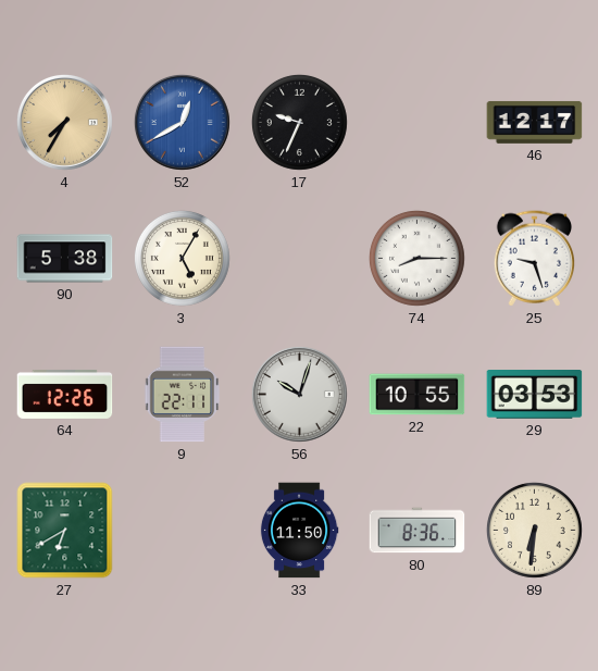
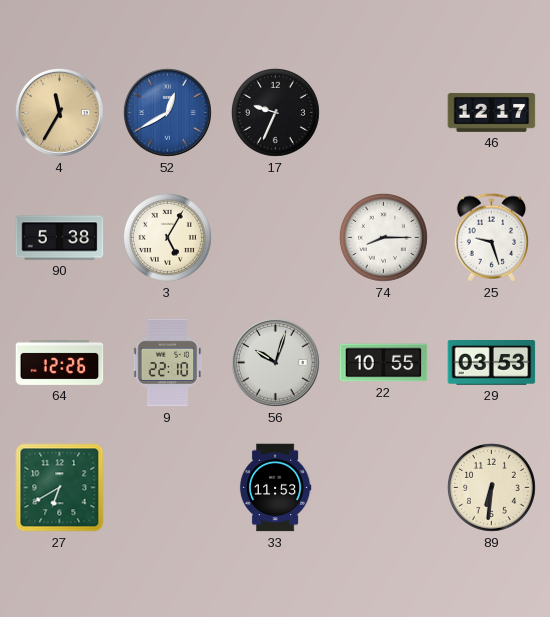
4: 7:35 -> 11:35
9: 22:11 -> 22:10
33: 11:50 -> 11:53
80: 8:36 -> none
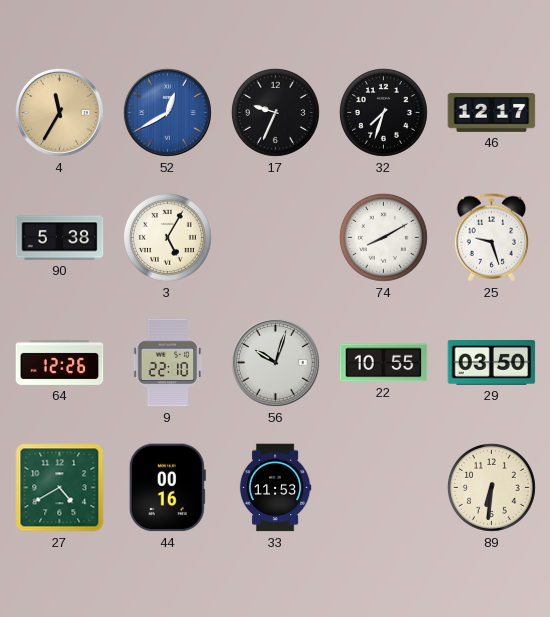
32: none -> 7:33
74: 8:15 -> 8:10
29: 03:53 -> 03:50
27: 6:40 -> 4:40
44: none -> 00:16
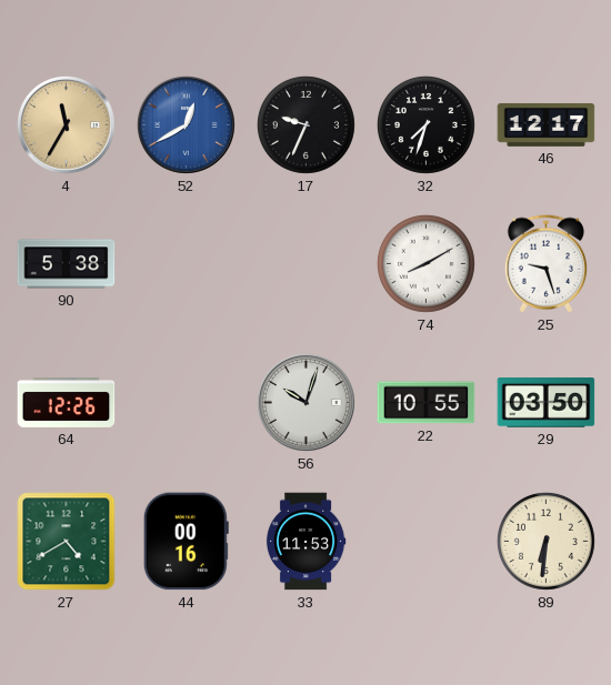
3: 5:05 -> none
9: 22:10 -> none
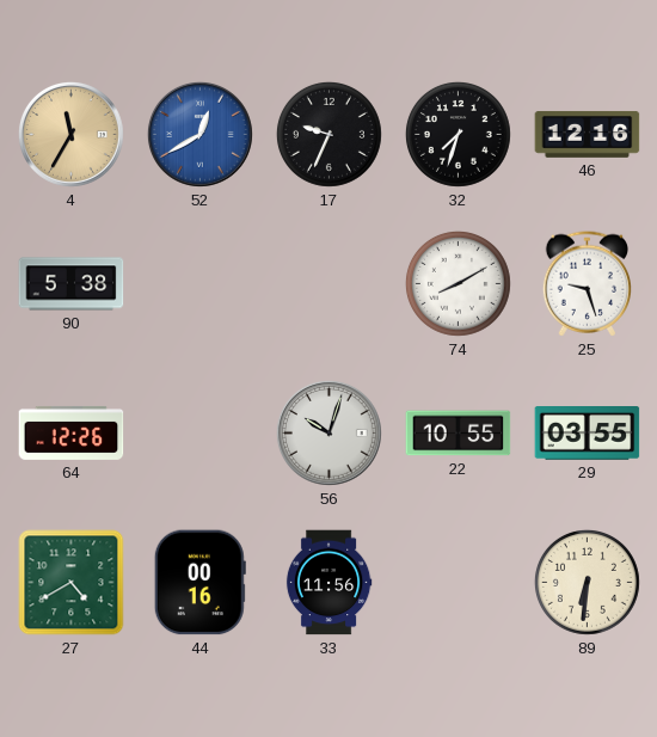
46: 12:17 -> 12:16
29: 03:50 -> 03:55
33: 11:53 -> 11:56
